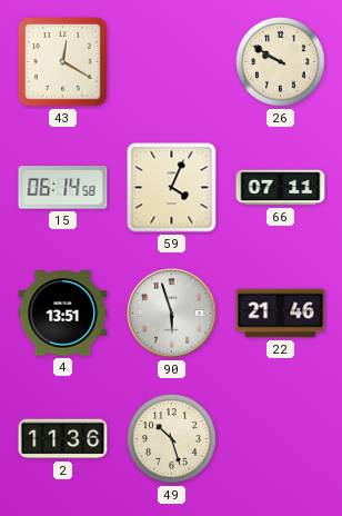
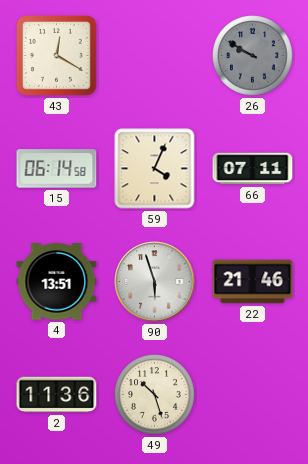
26 dial: cream -> grey
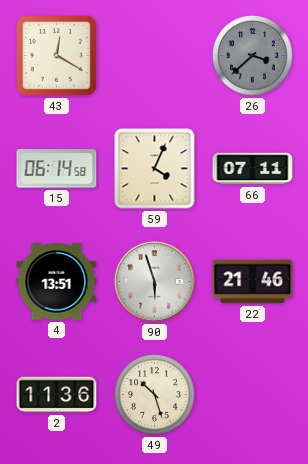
26: 9:50 -> 3:38
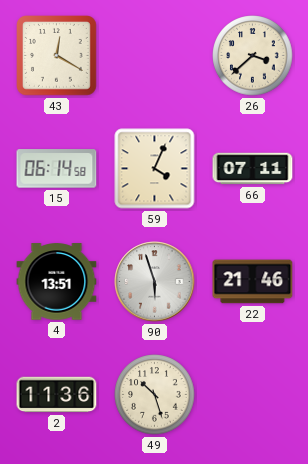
26 dial: grey -> cream
